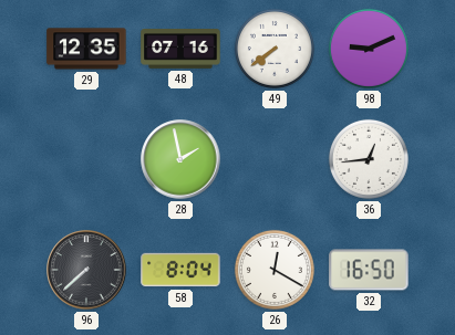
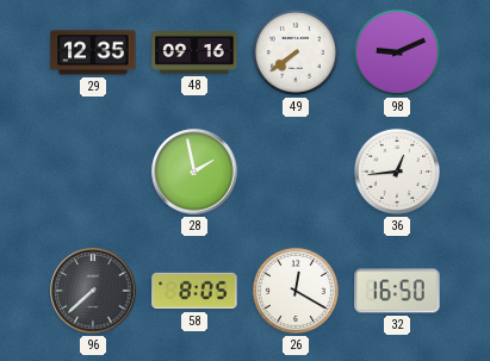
48: 07:16 -> 09:16
58: 8:04 -> 8:05
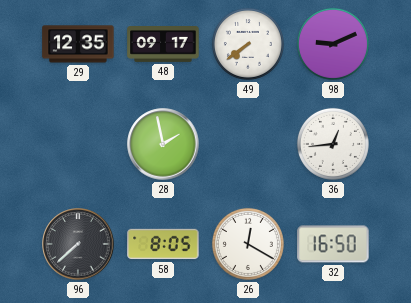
48: 09:16 -> 09:17
